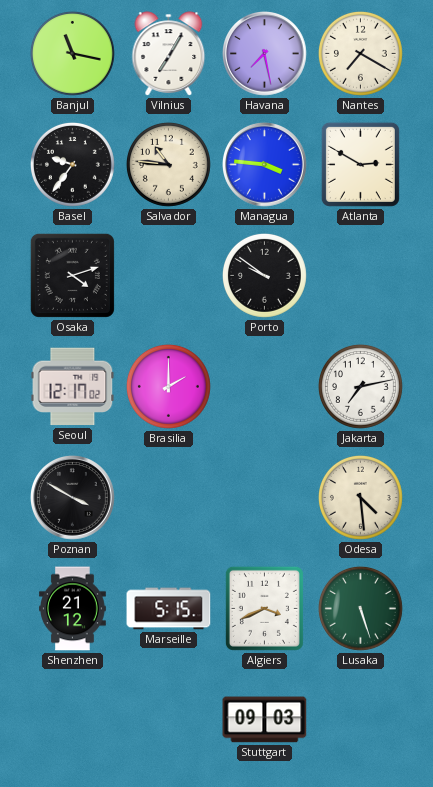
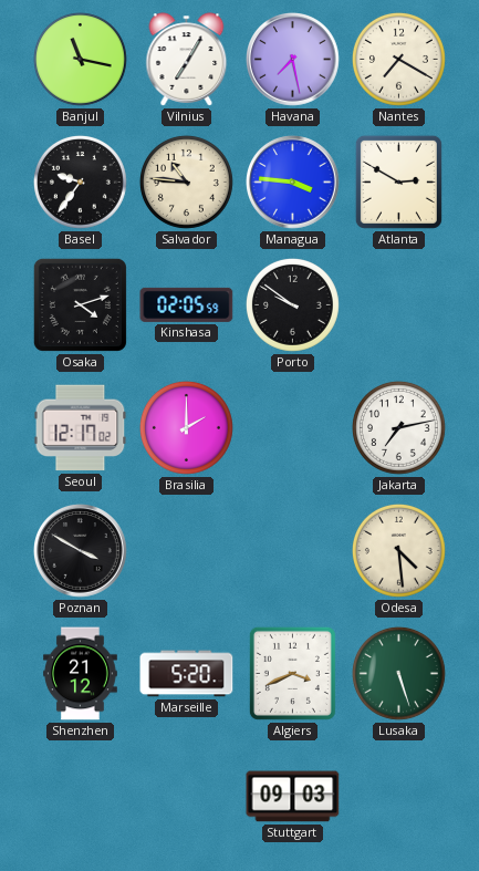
Kinshasa: none -> 02:05
Marseille: 5:15 -> 5:20
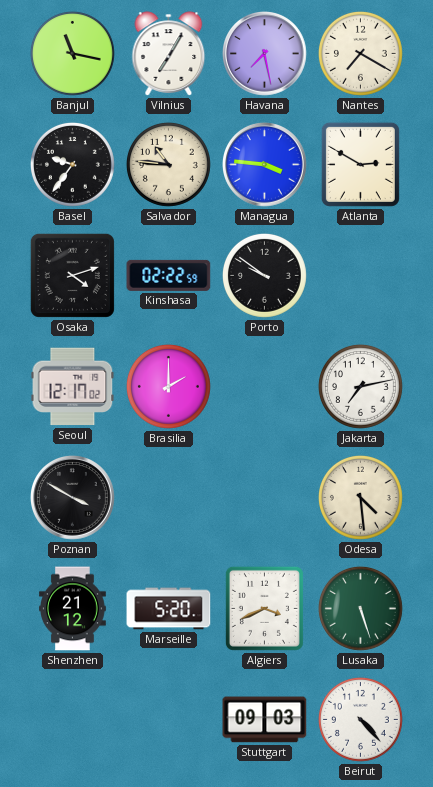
Kinshasa: 02:05 -> 02:22
Beirut: none -> 4:23
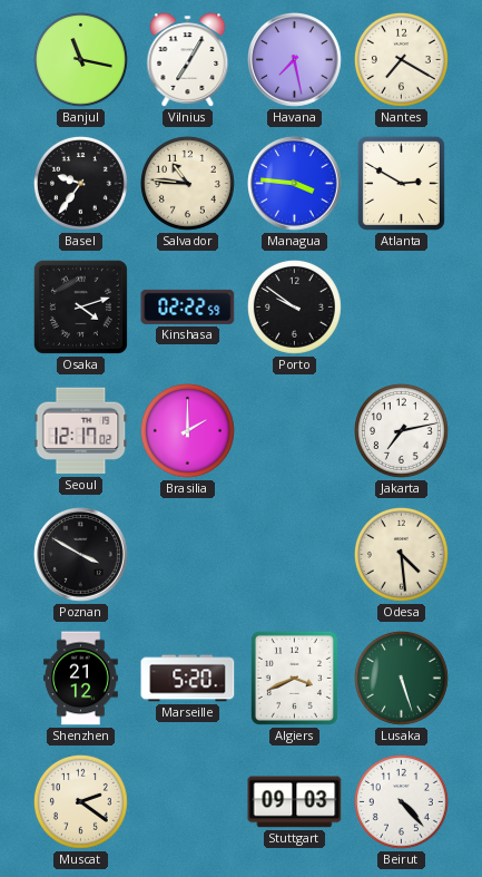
Muscat: none -> 2:21
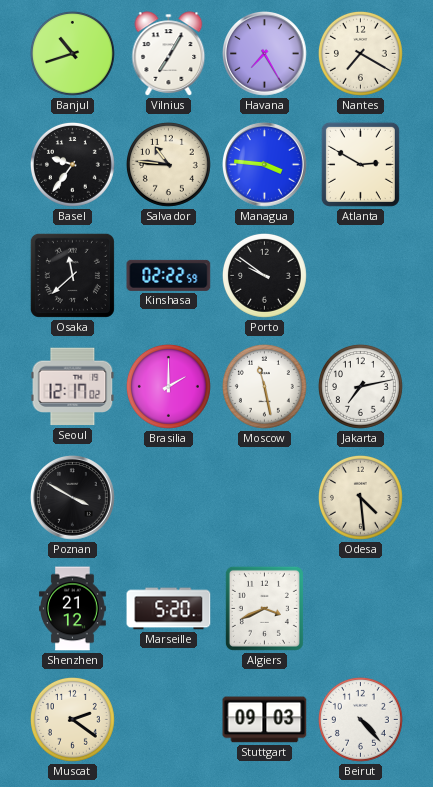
Banjul: 11:17 -> 10:42
Havana: 7:28 -> 7:25
Osaka: 4:12 -> 11:38
Moscow: none -> 11:28
Lusaka: 5:27 -> none
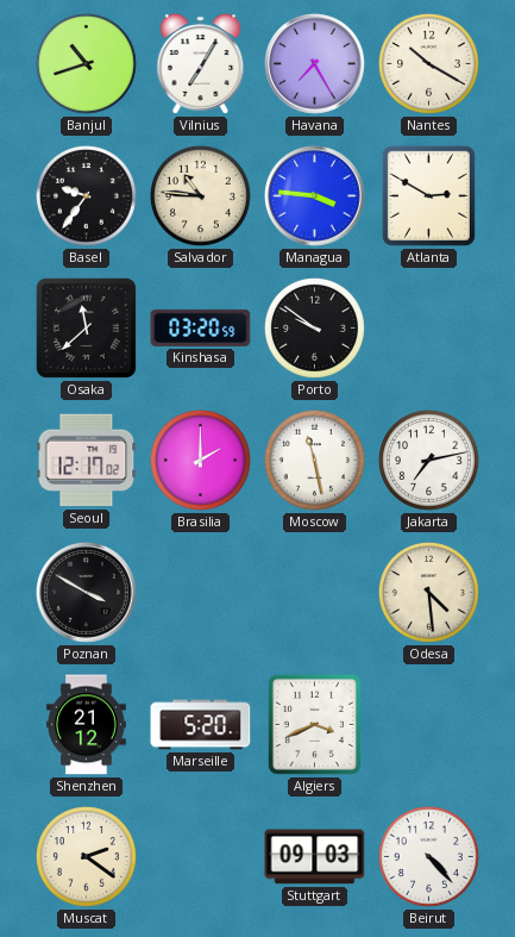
Nantes: 7:20 -> 10:20
Kinshasa: 02:22 -> 03:20
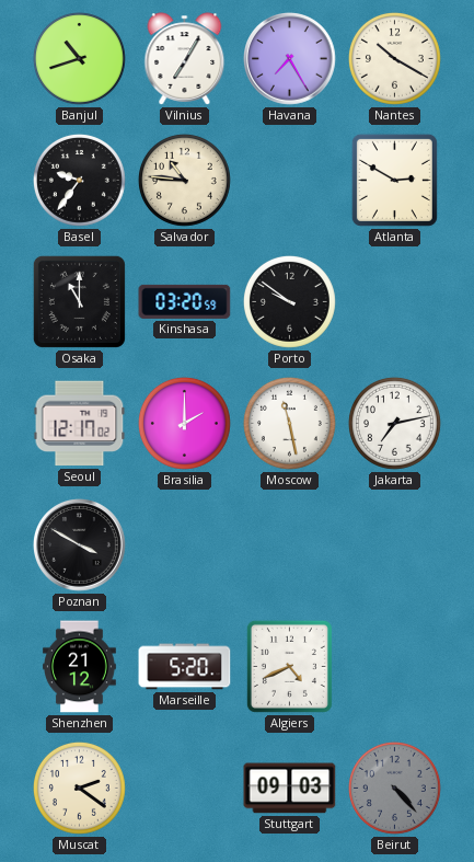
Managua: 3:46 -> none
Osaka: 11:38 -> 11:00
Odesa: 4:29 -> none
Algiers: 3:41 -> 4:41
Beirut dial: white -> grey
